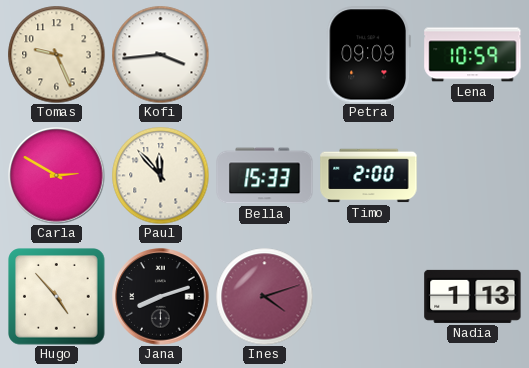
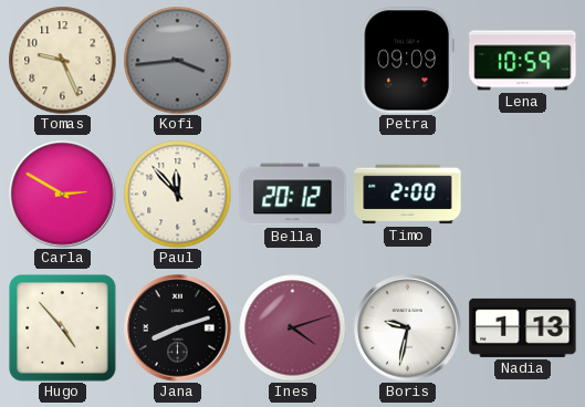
Kofi dial: white -> grey
Bella: 15:33 -> 20:12
Boris: none -> 9:32
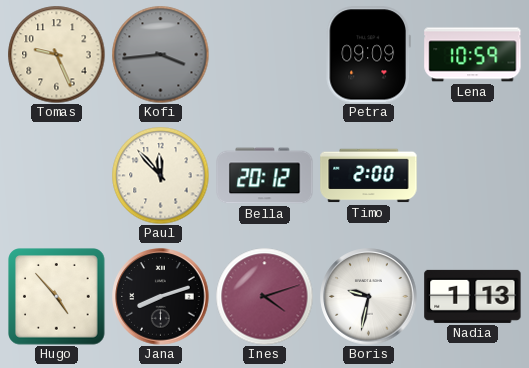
Carla: 2:50 -> none
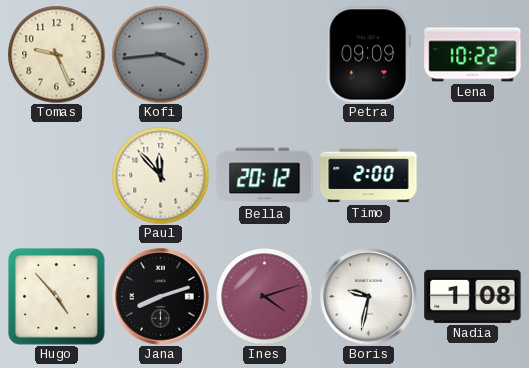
Lena: 10:59 -> 10:22
Nadia: 1:13 -> 1:08
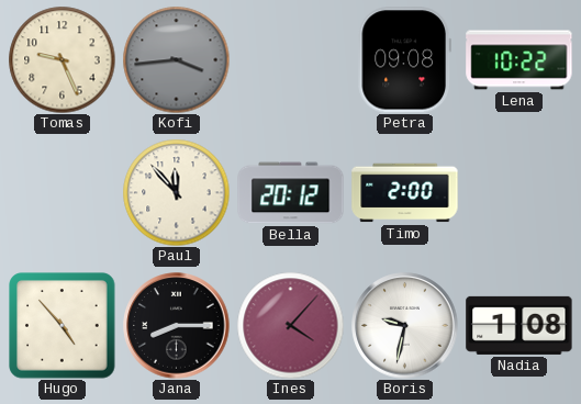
Petra: 09:09 -> 09:08
Jana: 8:12 -> 8:15
Ines: 4:12 -> 4:07
